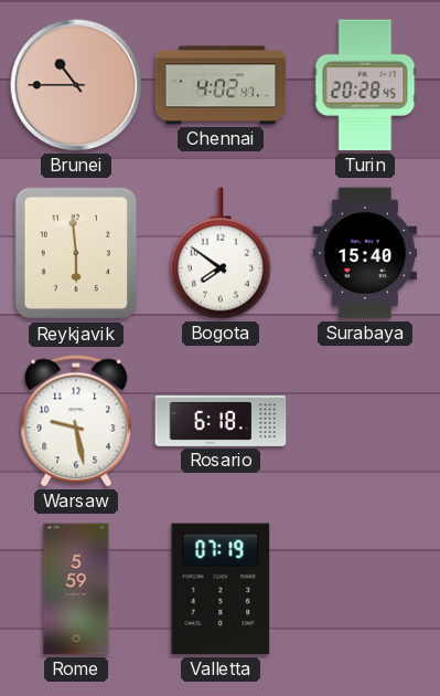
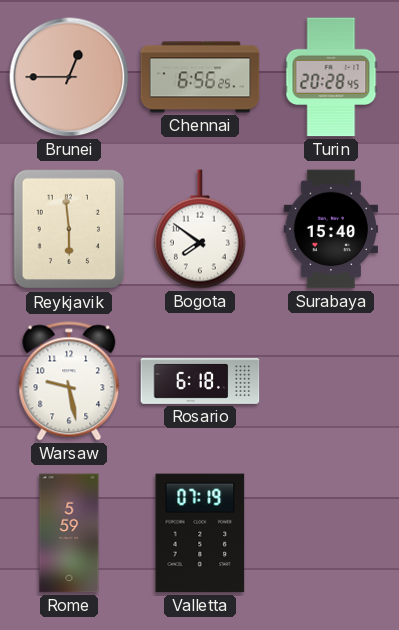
Brunei: 10:45 -> 12:45
Chennai: 4:02 -> 6:56
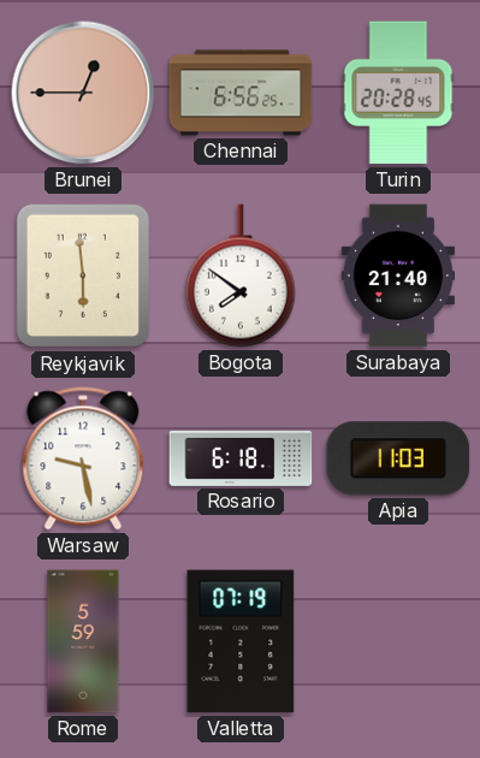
Surabaya: 15:40 -> 21:40
Apia: none -> 11:03
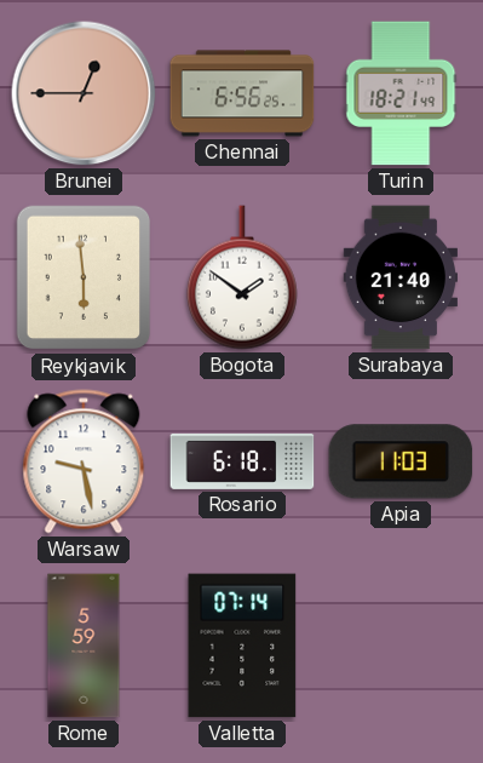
Turin: 20:28 -> 18:21
Bogota: 7:51 -> 1:51
Valletta: 07:19 -> 07:14
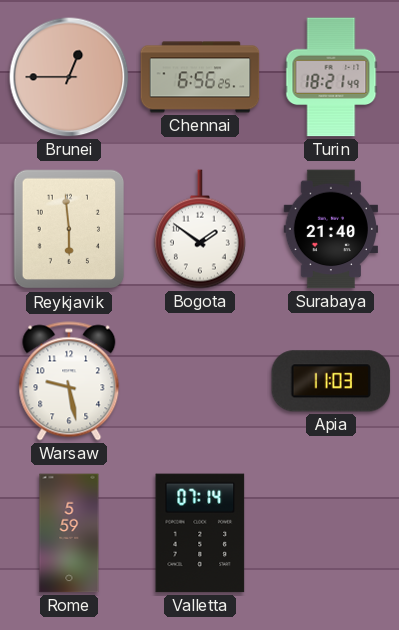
Rosario: 6:18 -> none
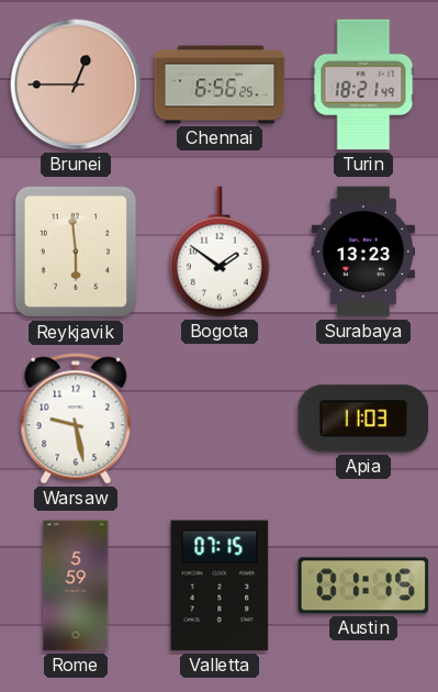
Surabaya: 21:40 -> 13:23
Valletta: 07:14 -> 07:15
Austin: none -> 01:15
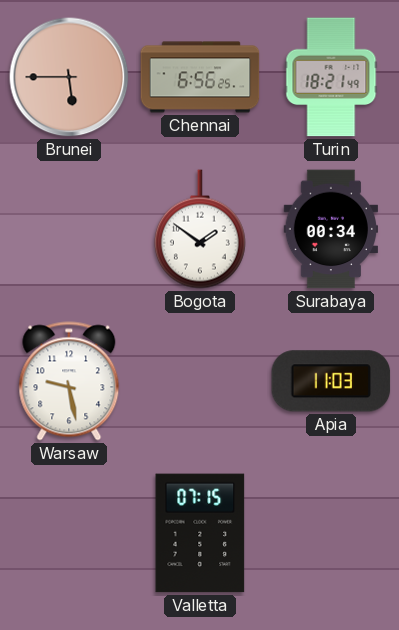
Brunei: 12:45 -> 5:45
Reykjavik: 5:59 -> none
Surabaya: 13:23 -> 00:34
Rome: 5:59 -> none
Austin: 01:15 -> none
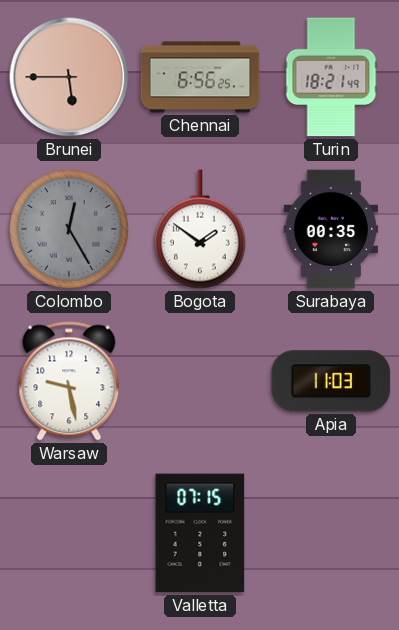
Colombo: none -> 12:25
Surabaya: 00:34 -> 00:35
